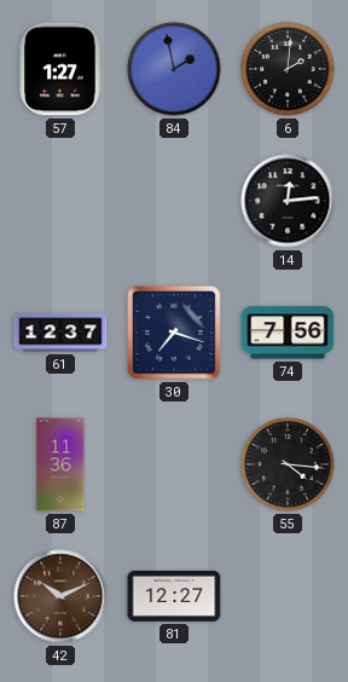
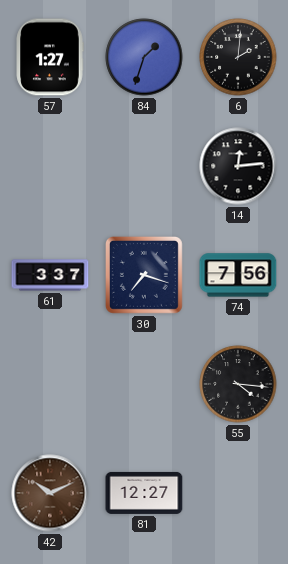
84: 1:58 -> 1:33
61: 12:37 -> 3:37
87: 11:36 -> none
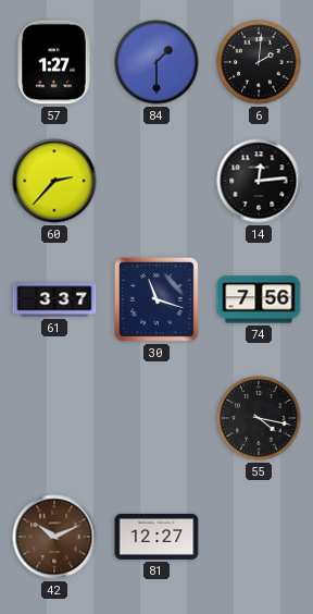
84: 1:33 -> 1:30
60: none -> 2:37
30: 7:18 -> 11:18
55: 4:16 -> 4:17
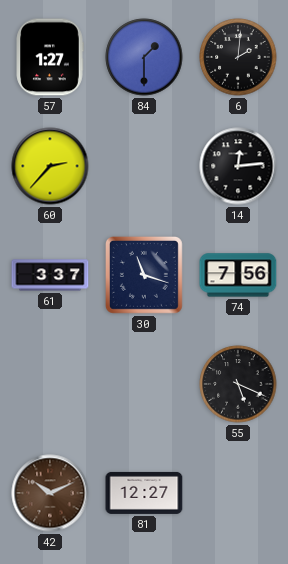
55: 4:17 -> 5:19
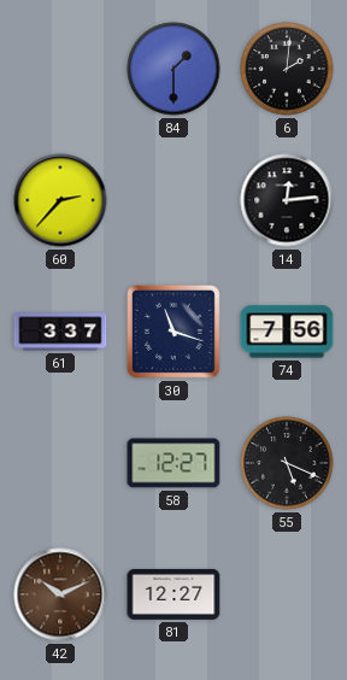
57: 1:27 -> none
58: none -> 12:27
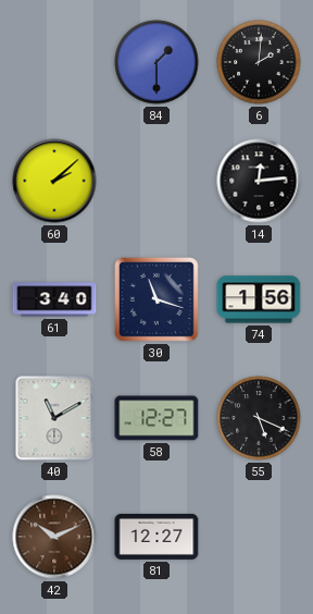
60: 2:37 -> 2:08
61: 3:37 -> 3:40
74: 7:56 -> 1:56
40: none -> 11:10
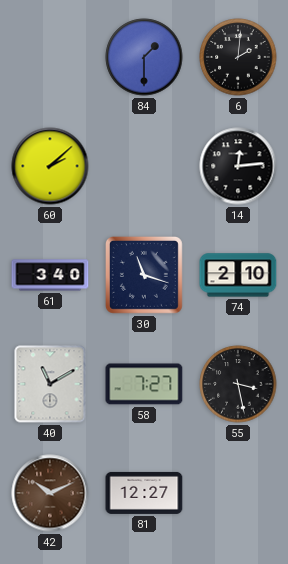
74: 1:56 -> 2:10
58: 12:27 -> 7:27
55: 5:19 -> 3:28
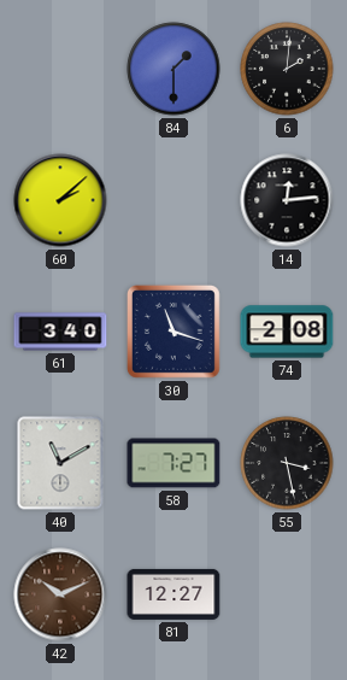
74: 2:10 -> 2:08
